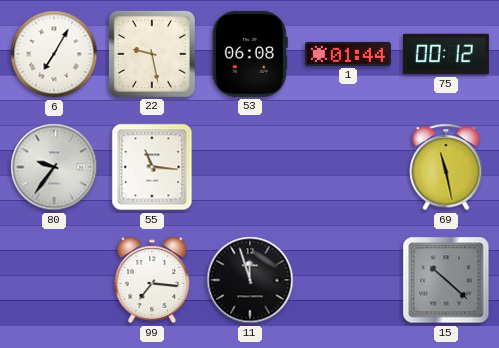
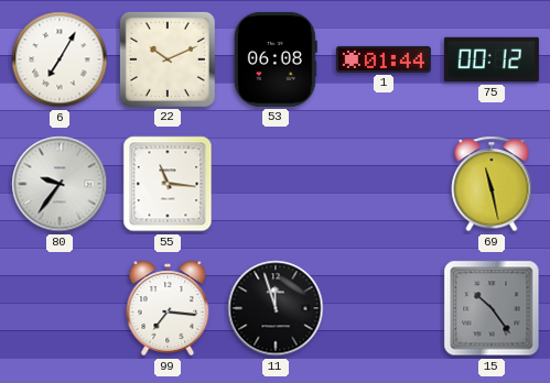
22: 9:28 -> 10:11
15: 10:22 -> 10:24
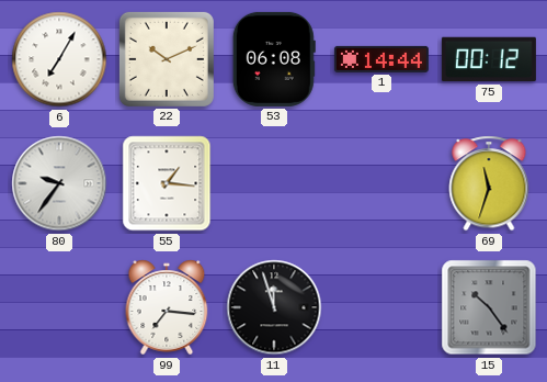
1: 01:44 -> 14:44
55: 11:16 -> 1:16
69: 11:28 -> 11:33
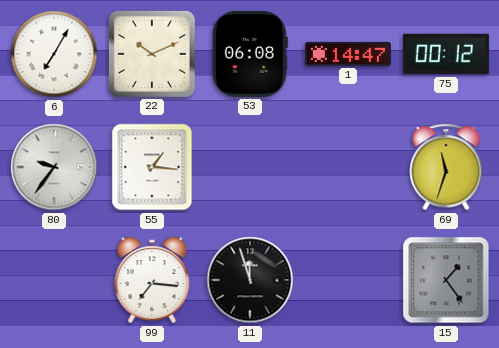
1: 14:44 -> 14:47
15: 10:24 -> 1:24
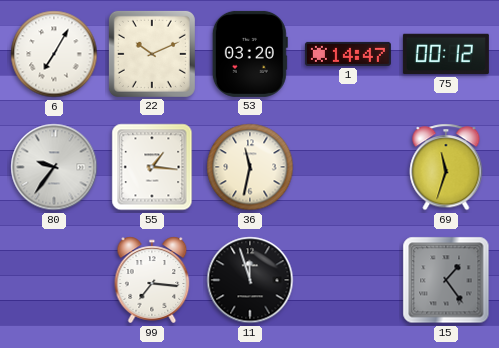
53: 06:08 -> 03:20
36: none -> 11:32
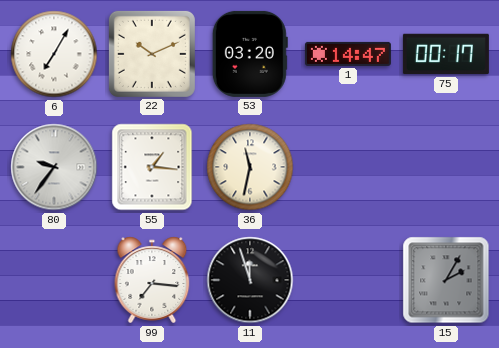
75: 00:12 -> 00:17
69: 11:33 -> none
15: 1:24 -> 2:05
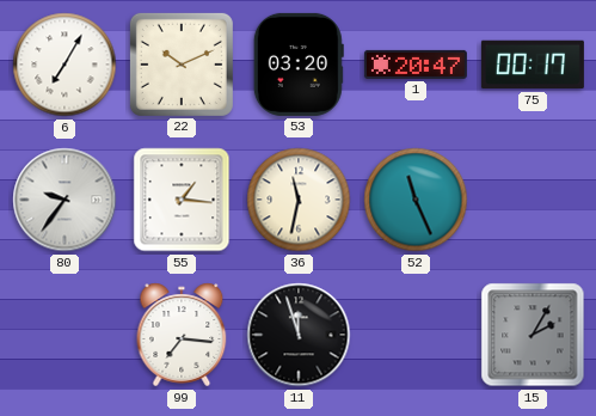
1: 14:47 -> 20:47
52: none -> 11:26
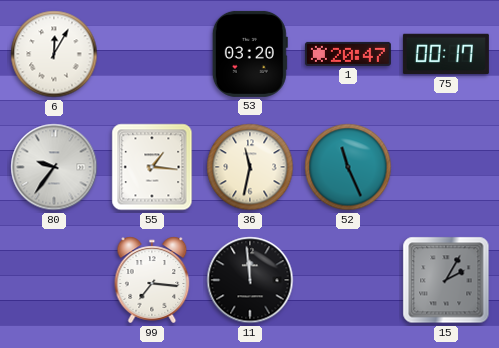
6: 7:05 -> 12:05
22: 10:11 -> none
11: 11:57 -> 11:59
